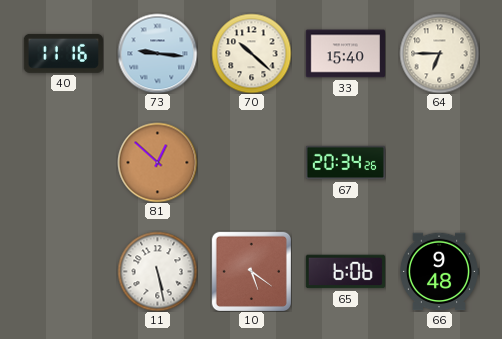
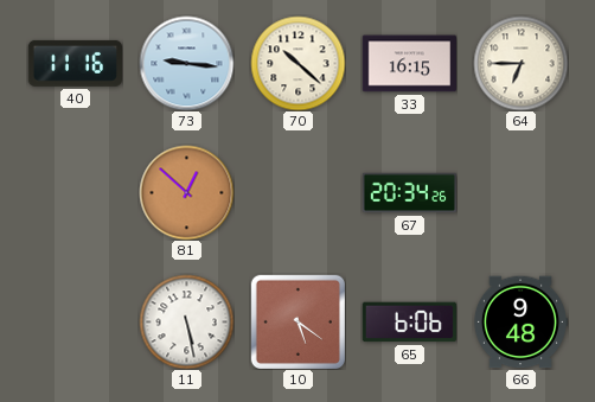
33: 15:40 -> 16:15
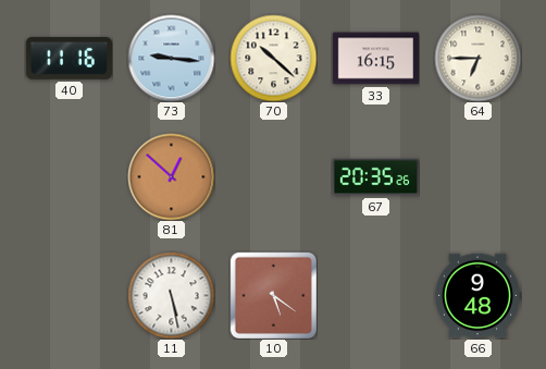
67: 20:34 -> 20:35
65: 6:06 -> none
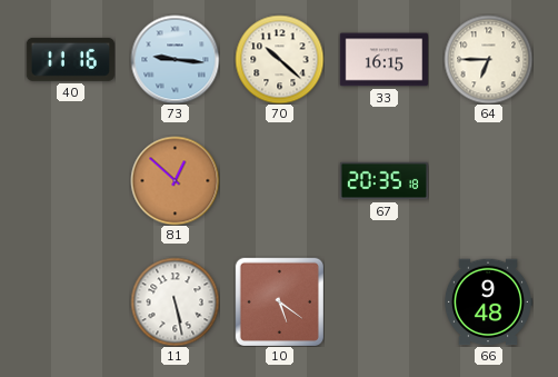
67: 20:35:26 -> 20:35:18
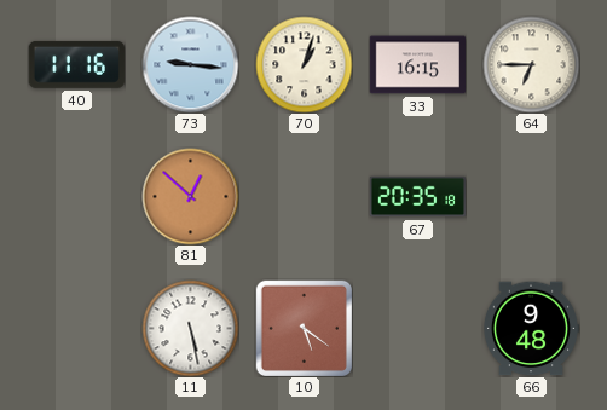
70: 10:22 -> 1:03
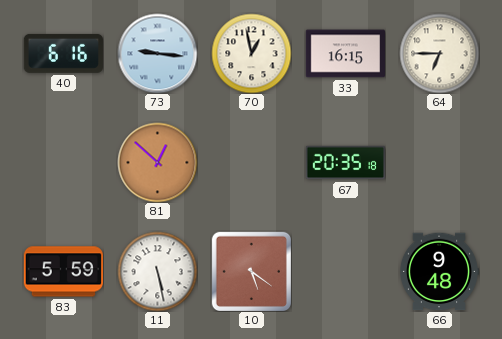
40: 11:16 -> 6:16
70: 1:03 -> 12:58
83: none -> 5:59
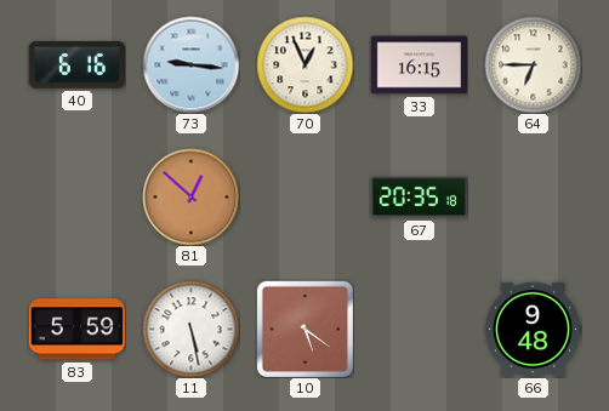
70: 12:58 -> 12:56
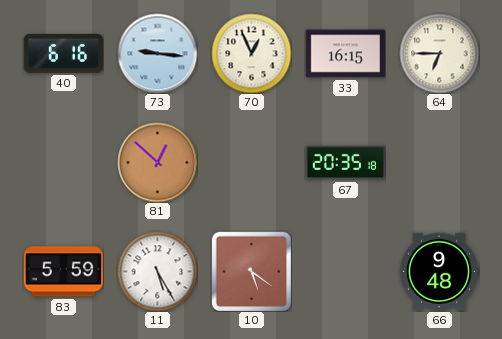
11: 5:28 -> 5:25
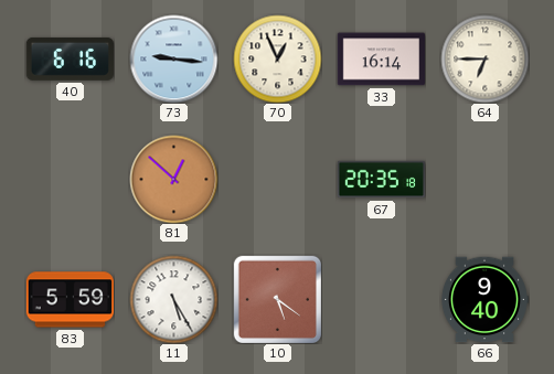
33: 16:15 -> 16:14
66: 9:48 -> 9:40
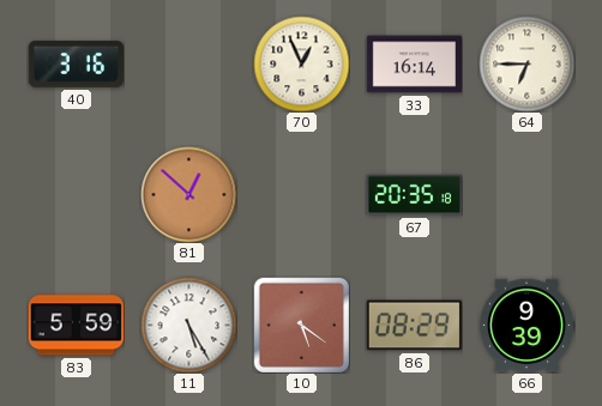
40: 6:16 -> 3:16
73: 9:16 -> none
86: none -> 08:29
66: 9:40 -> 9:39
